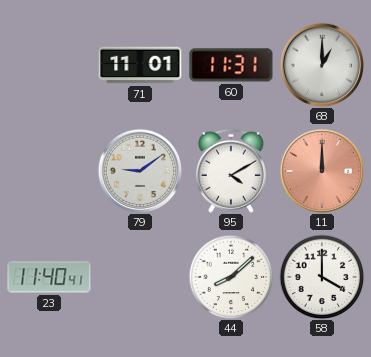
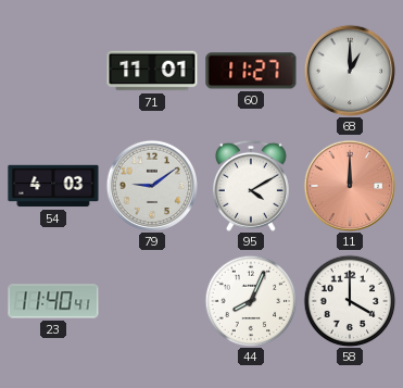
60: 11:31 -> 11:27
54: none -> 4:03
44: 8:08 -> 8:04
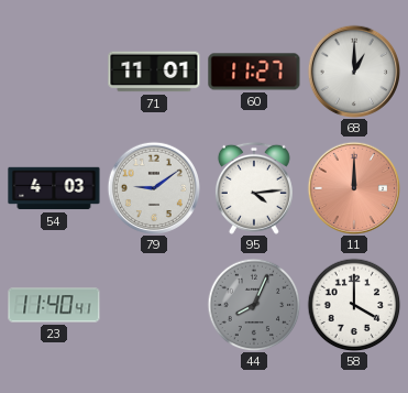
95: 4:10 -> 4:14
44 dial: white -> grey
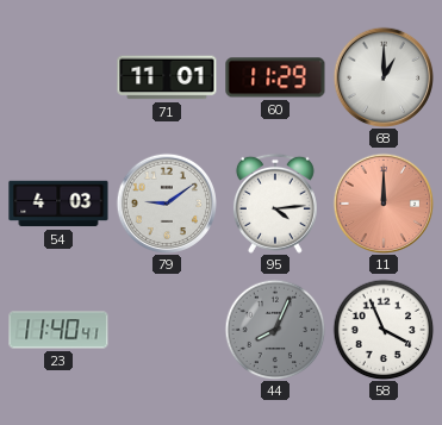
60: 11:27 -> 11:29
58: 4:00 -> 3:56
